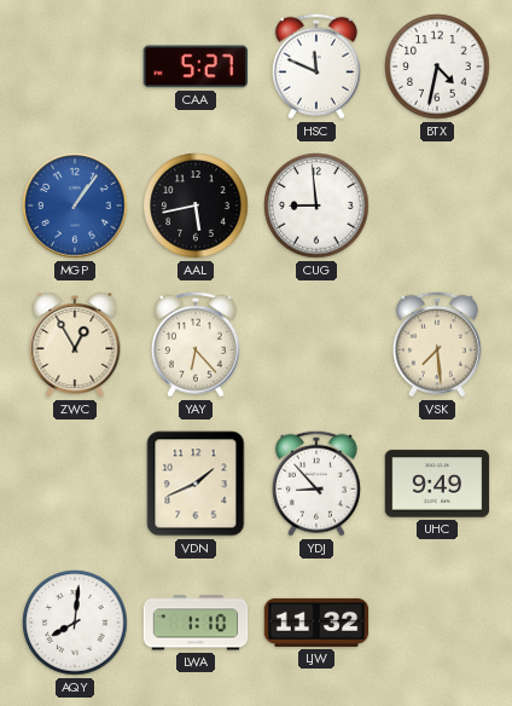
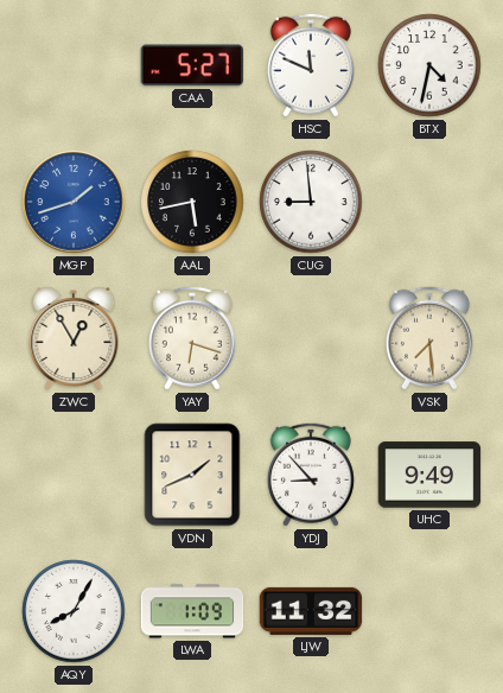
MGP: 1:06 -> 1:42
YAY: 6:23 -> 6:18
AQY: 8:01 -> 8:05
LWA: 1:10 -> 1:09
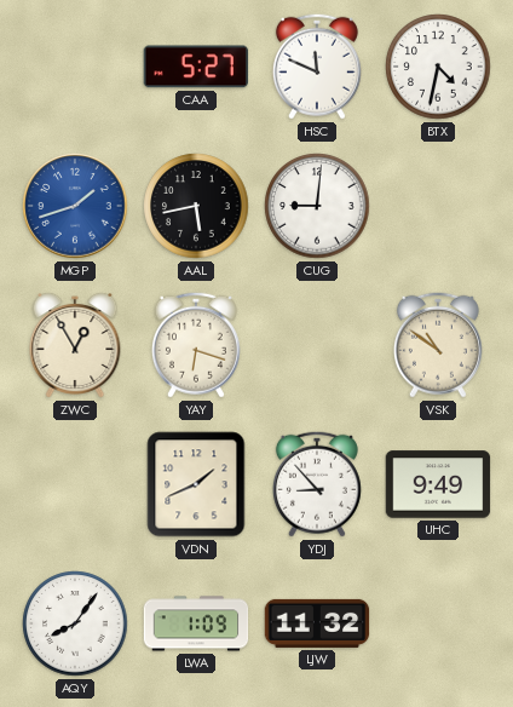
CUG: 8:59 -> 9:01
VSK: 7:29 -> 10:51
AQY: 8:05 -> 8:06
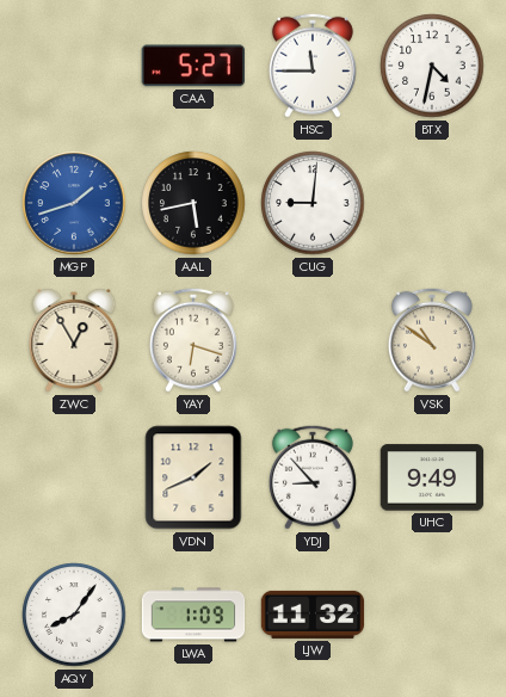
HSC: 11:49 -> 11:45
